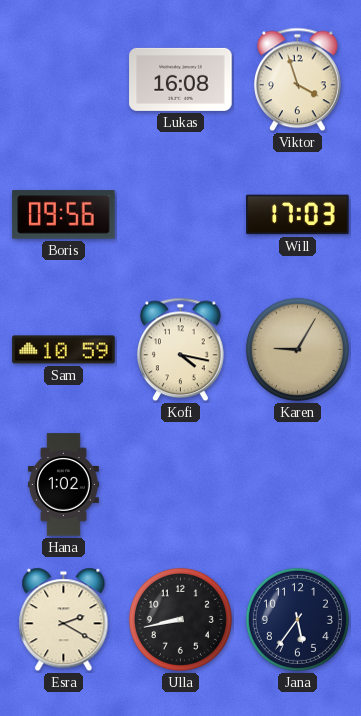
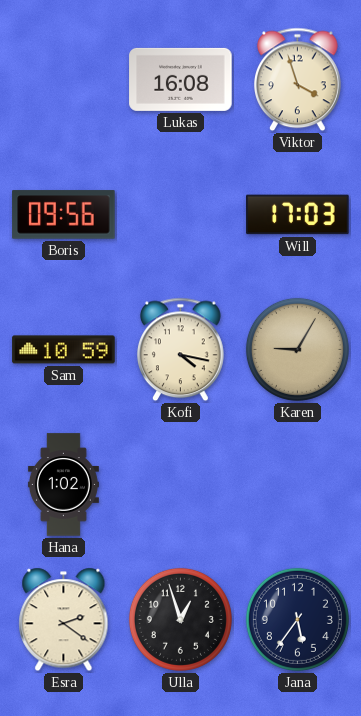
Esra: 2:20 -> 2:21
Ulla: 8:43 -> 12:57
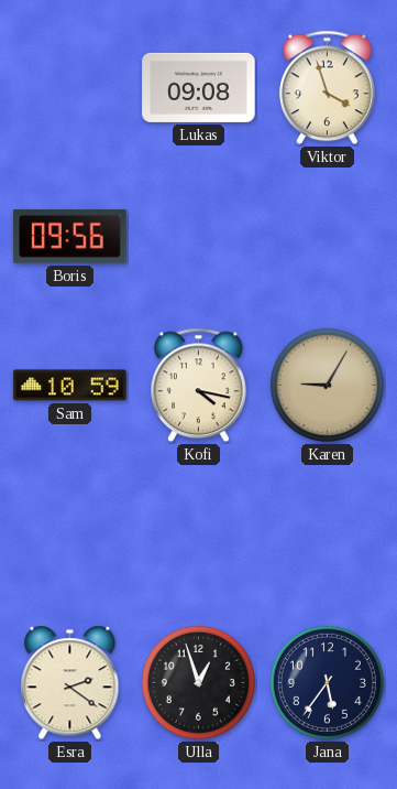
Lukas: 16:08 -> 09:08
Will: 17:03 -> none
Hana: 1:02 -> none
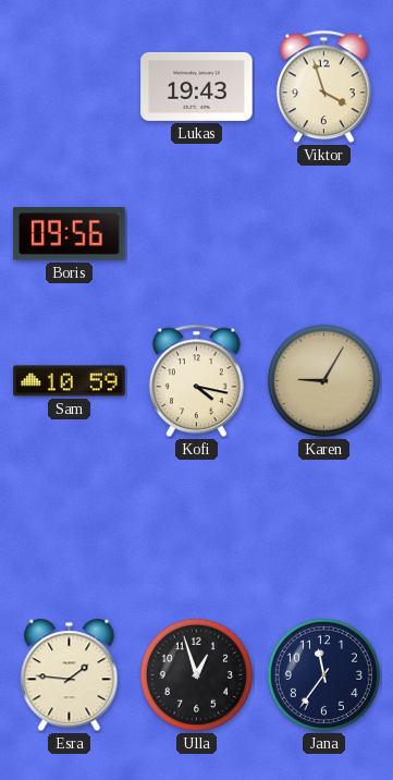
Lukas: 09:08 -> 19:43
Esra: 2:21 -> 1:46
Jana: 5:36 -> 11:36
